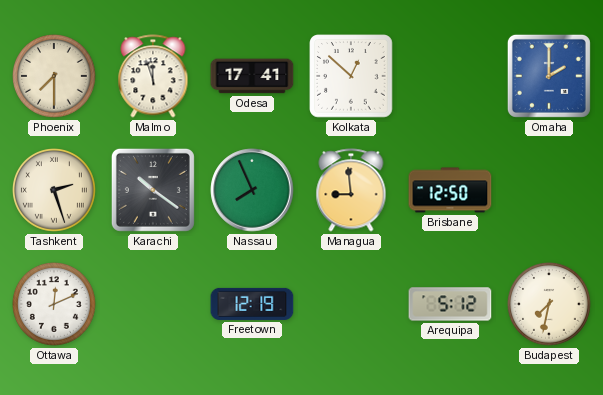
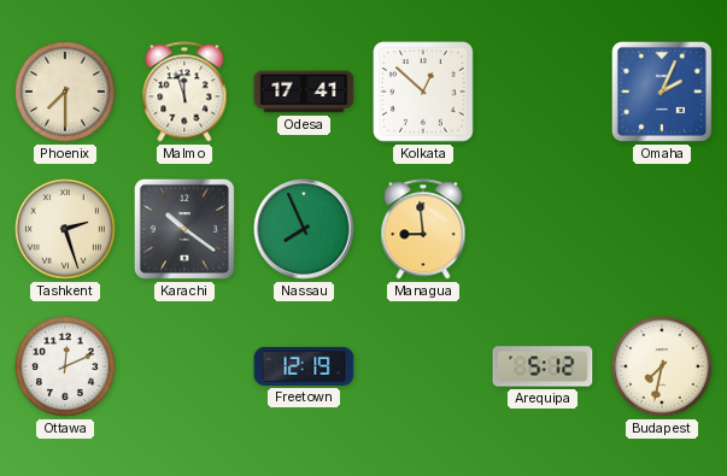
Omaha: 2:00 -> 2:04
Brisbane: 12:50 -> none
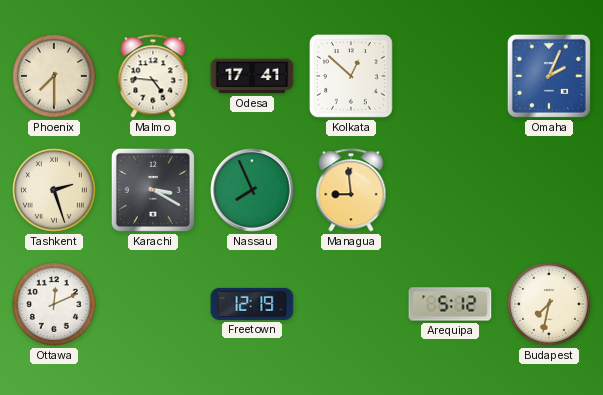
Malmo: 11:57 -> 4:46
Karachi: 10:21 -> 3:20
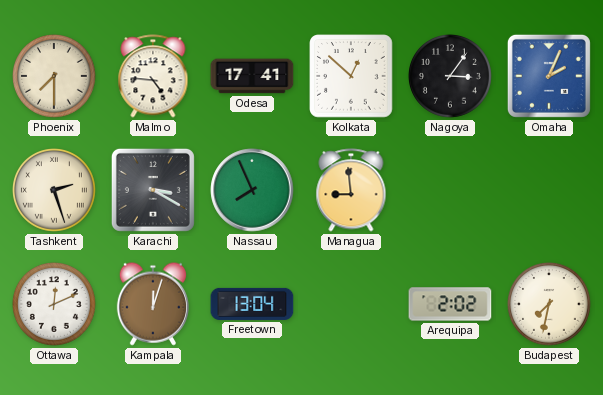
Nagoya: none -> 3:06
Kampala: none -> 12:03
Freetown: 12:19 -> 13:04
Arequipa: 5:12 -> 2:02
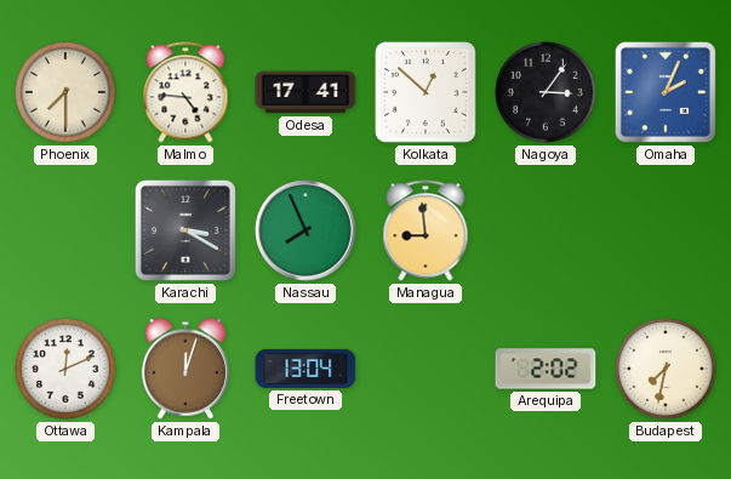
Tashkent: 2:27 -> none
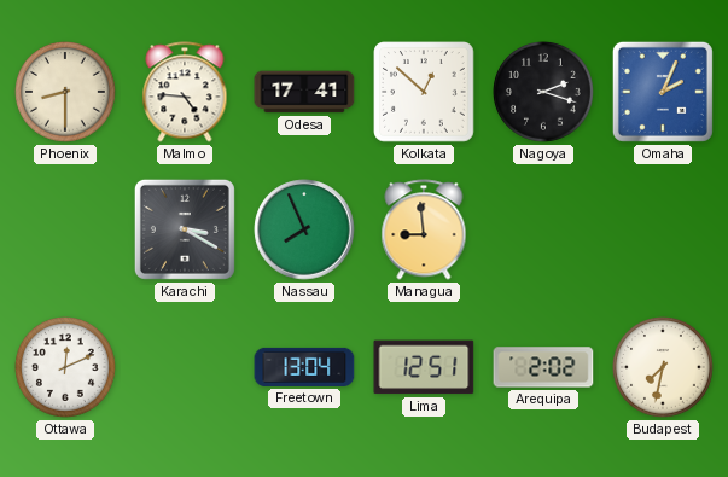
Phoenix: 7:30 -> 8:30
Nagoya: 3:06 -> 2:18
Kampala: 12:03 -> none
Lima: none -> 12:51
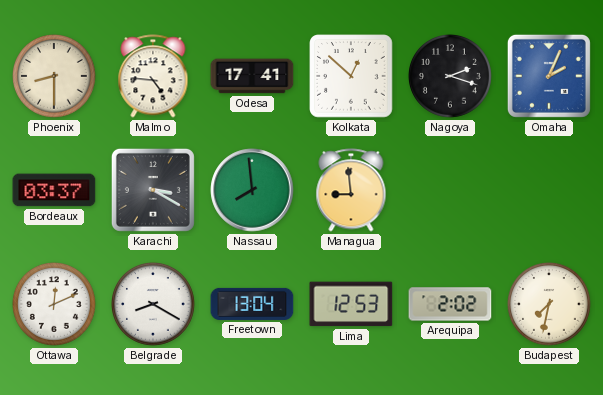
Bordeaux: none -> 03:37
Nassau: 7:56 -> 7:59
Belgrade: none -> 8:20
Lima: 12:51 -> 12:53
